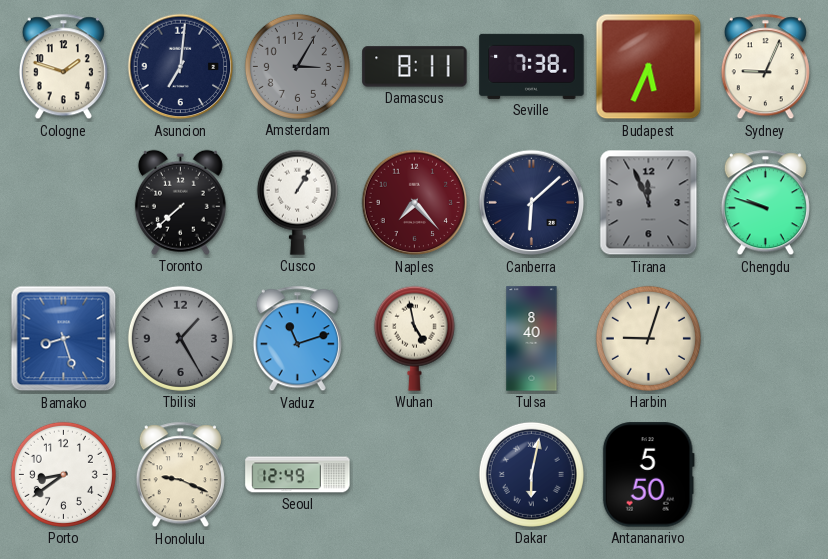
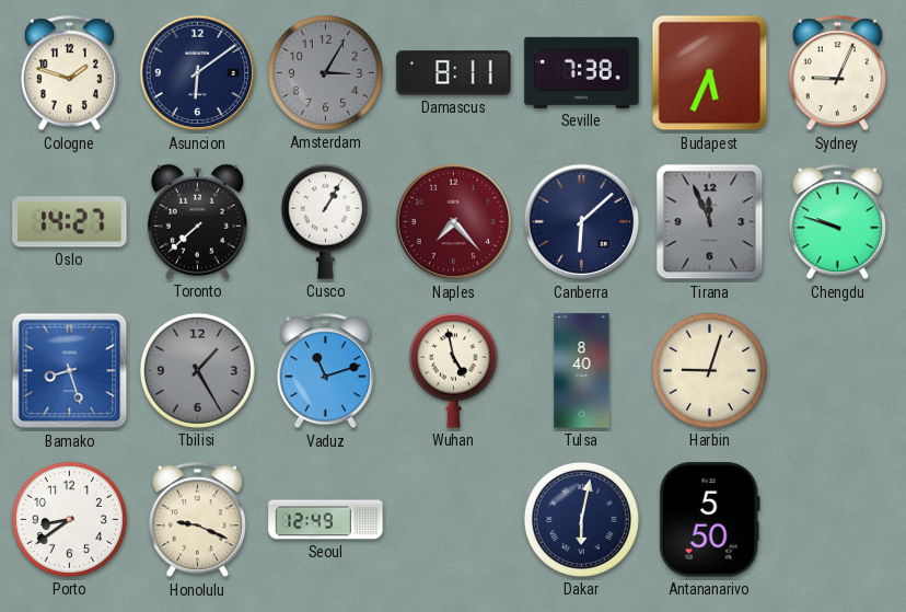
Asuncion: 7:01 -> 6:09
Oslo: none -> 14:27
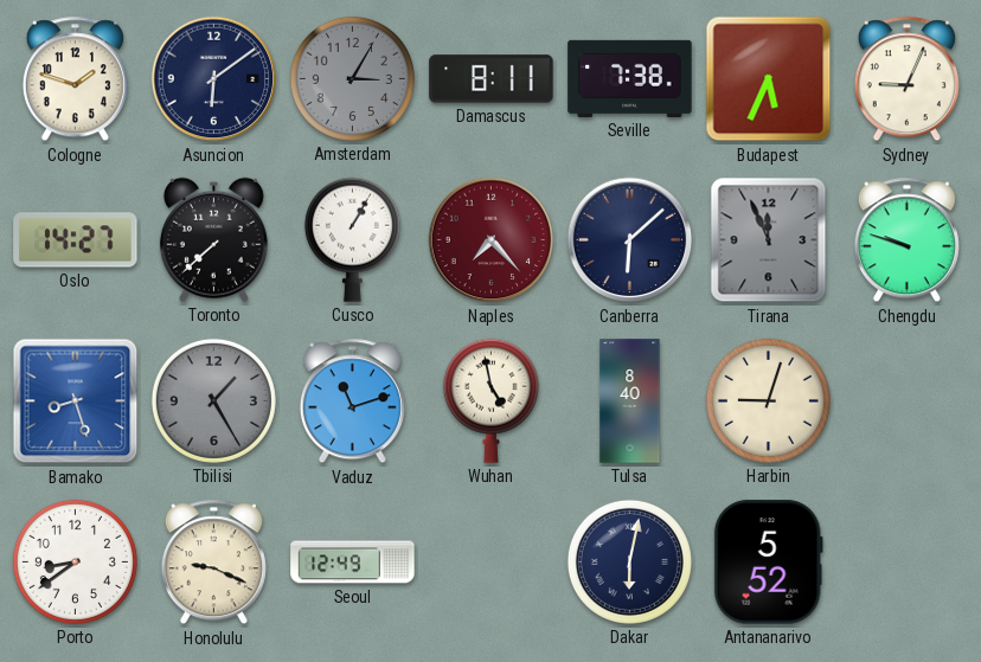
Antananarivo: 5:50 -> 5:52
